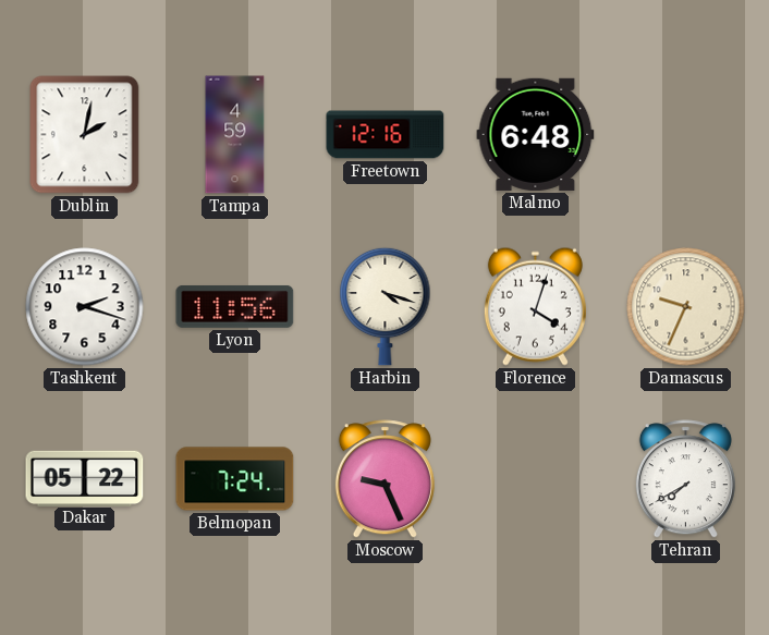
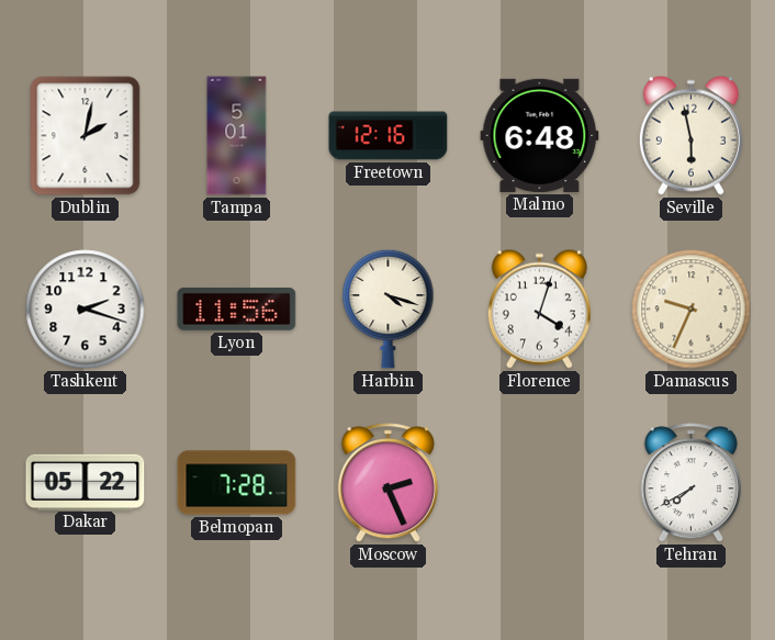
Tampa: 4:59 -> 5:01
Seville: none -> 5:58
Belmopan: 7:24 -> 7:28
Moscow: 9:26 -> 2:26
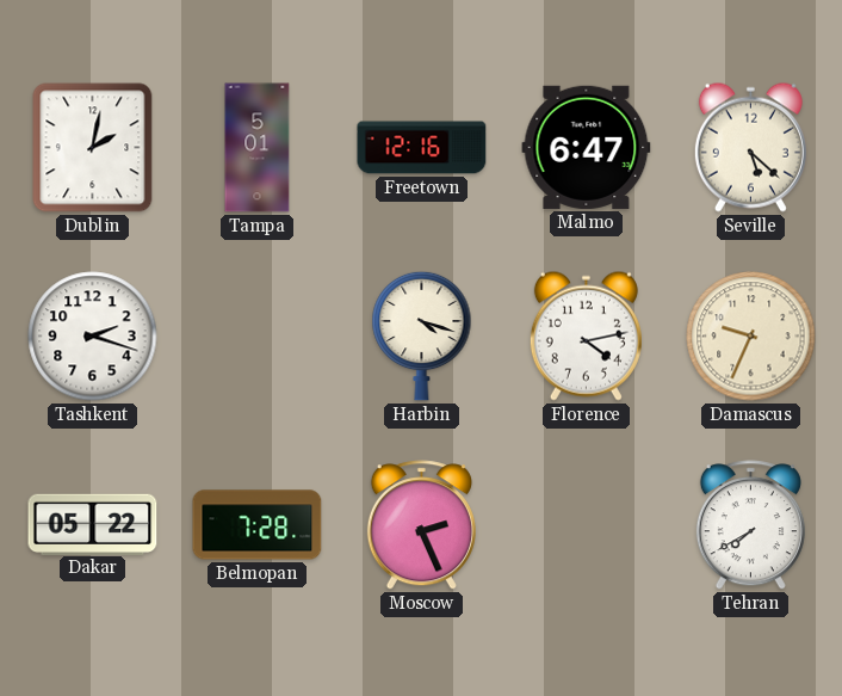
Malmo: 6:48 -> 6:47
Seville: 5:58 -> 5:22
Lyon: 11:56 -> none
Florence: 4:03 -> 4:13
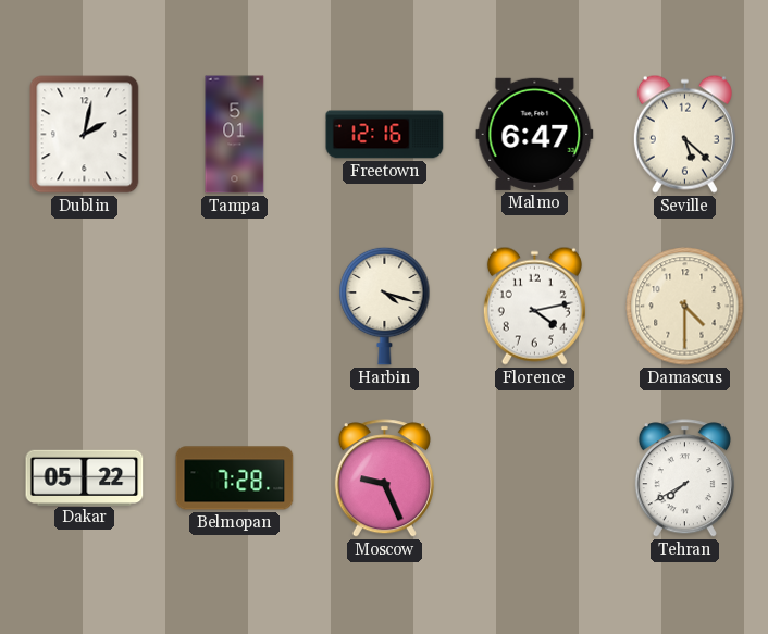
Tashkent: 2:18 -> none
Damascus: 9:34 -> 4:30
Moscow: 2:26 -> 9:26
